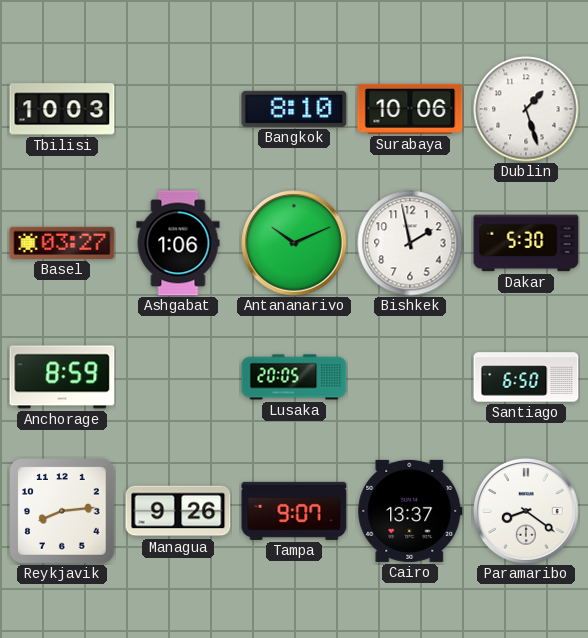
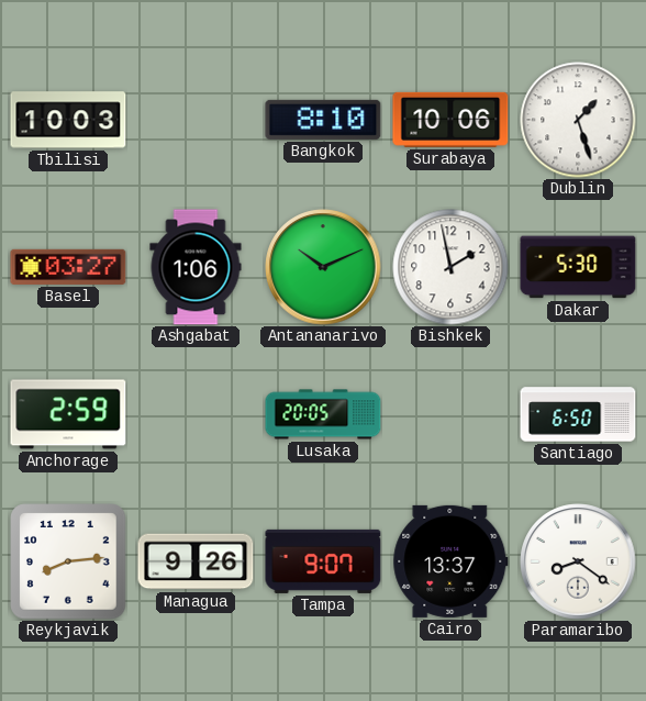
Anchorage: 8:59 -> 2:59
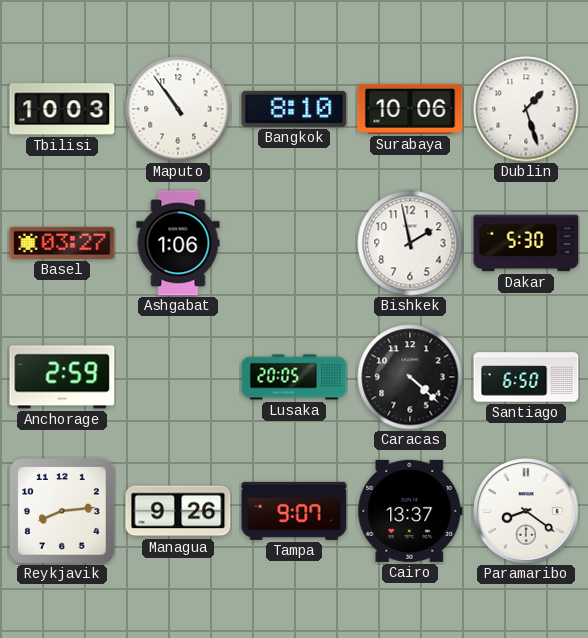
Maputo: none -> 10:54
Antananarivo: 10:11 -> none
Caracas: none -> 4:22
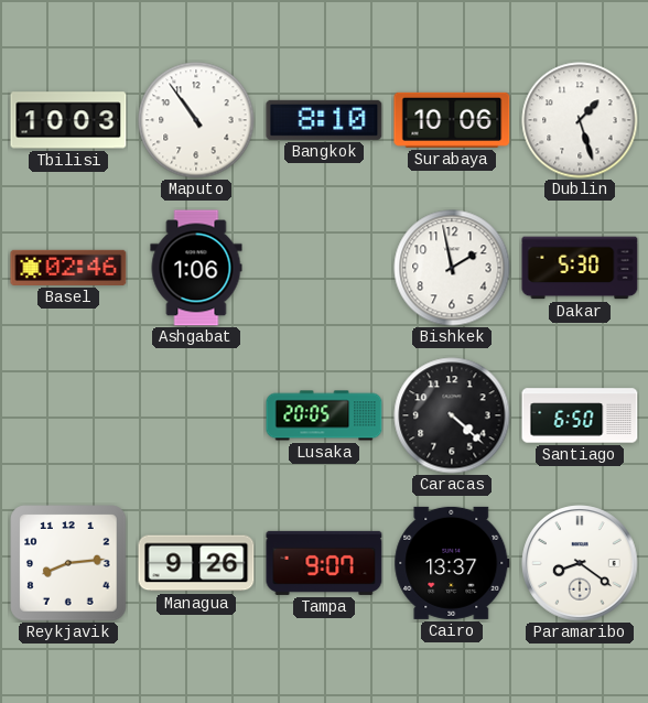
Basel: 03:27 -> 02:46
Anchorage: 2:59 -> none
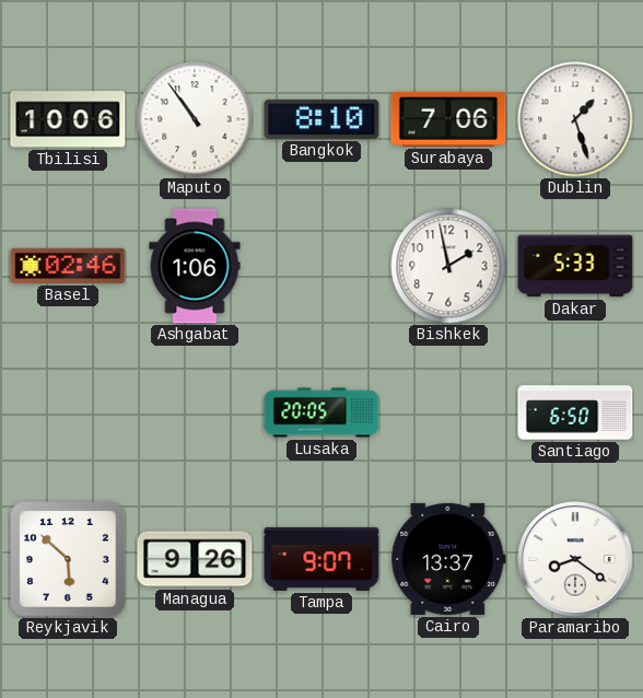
Tbilisi: 10:03 -> 10:06
Surabaya: 10:06 -> 7:06
Dakar: 5:30 -> 5:33
Caracas: 4:22 -> none
Reykjavik: 8:14 -> 5:52
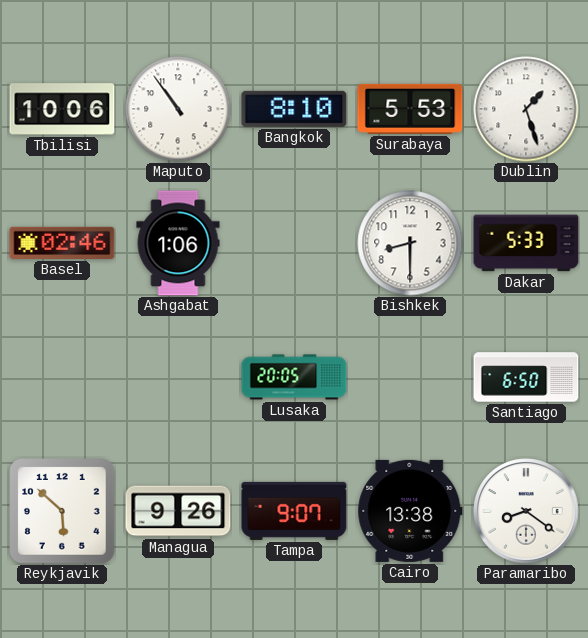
Surabaya: 7:06 -> 5:53
Bishkek: 1:58 -> 8:30
Cairo: 13:37 -> 13:38
